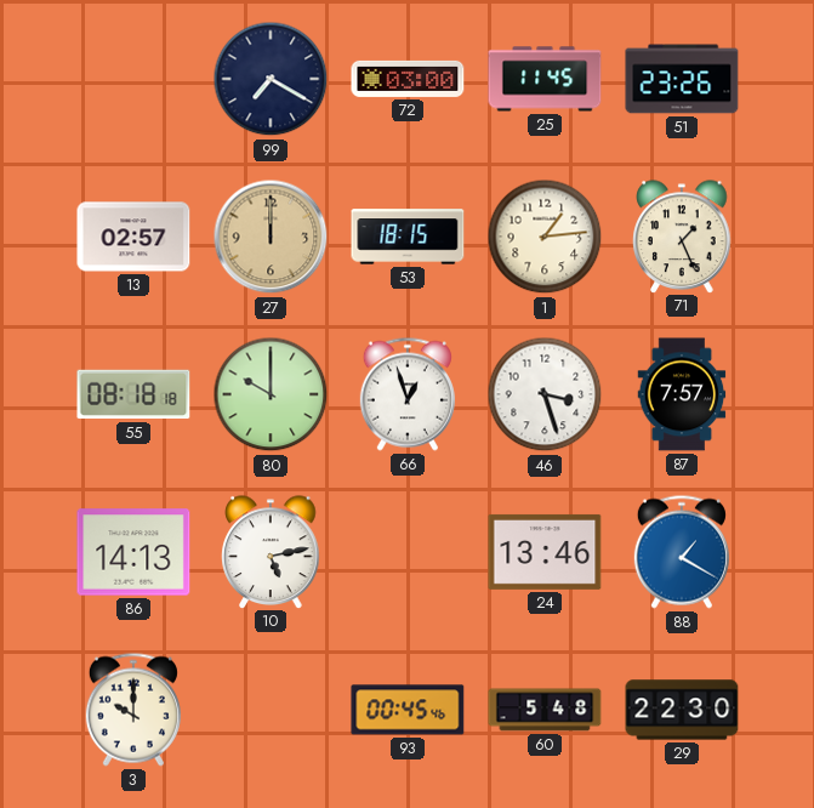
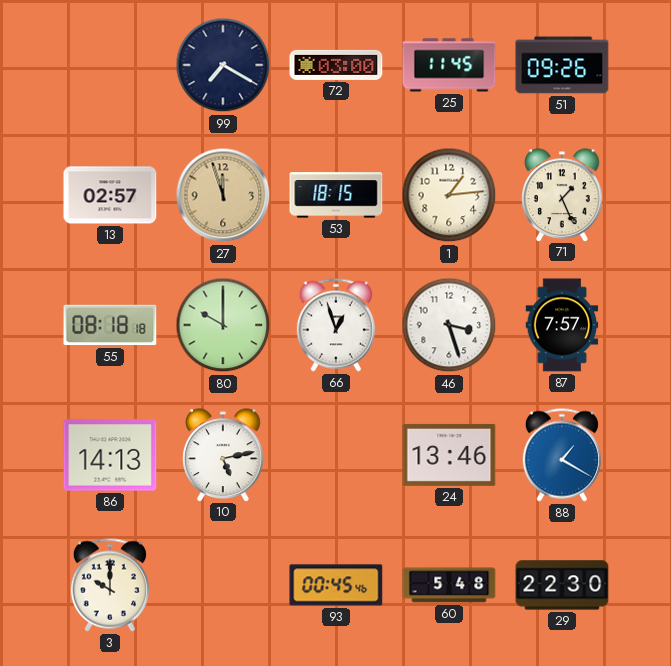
51: 23:26 -> 09:26
27: 12:00 -> 11:57
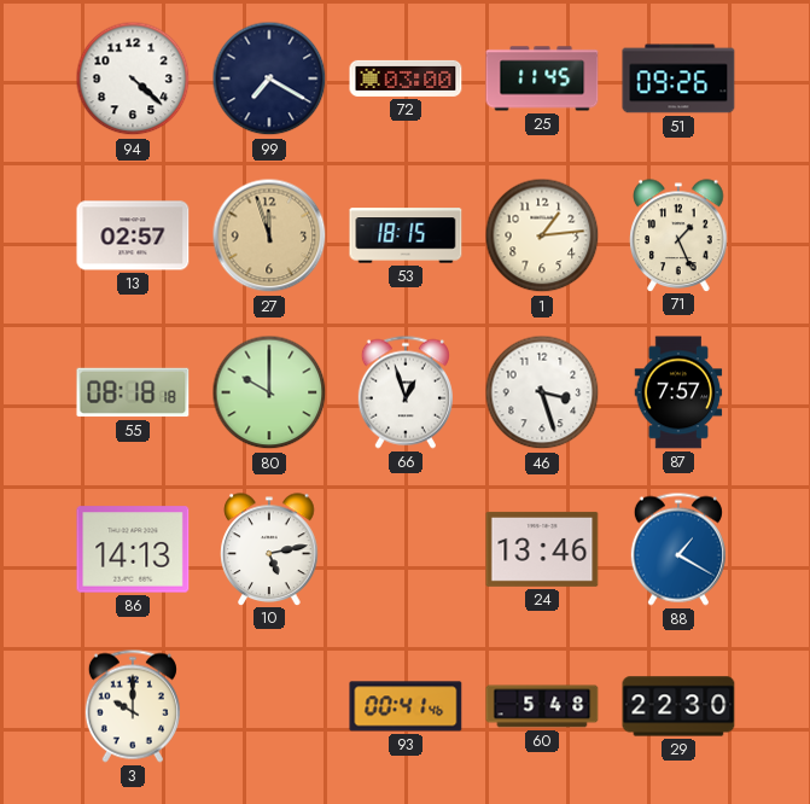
94: none -> 4:22
93: 00:45 -> 00:41
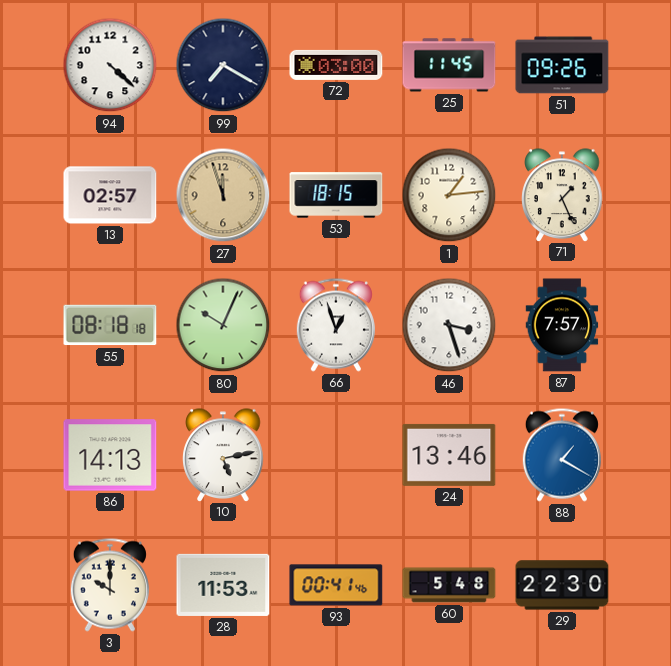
80: 10:00 -> 10:04
28: none -> 11:53
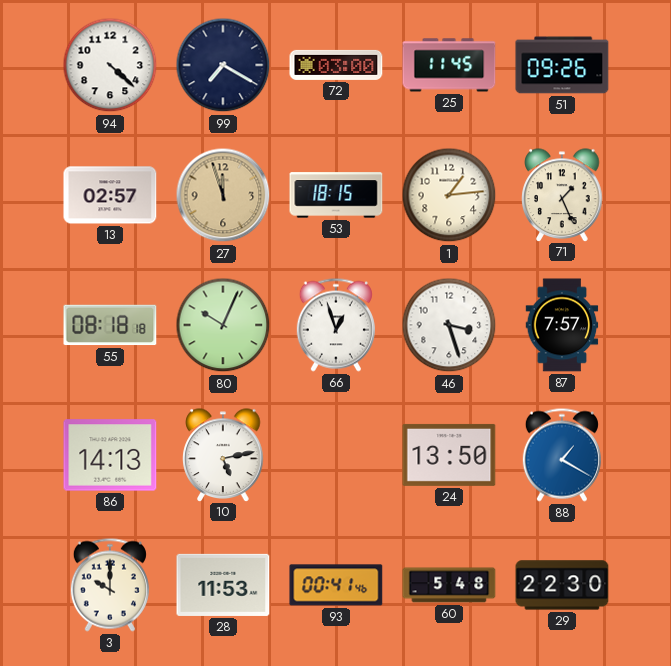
24: 13:46 -> 13:50
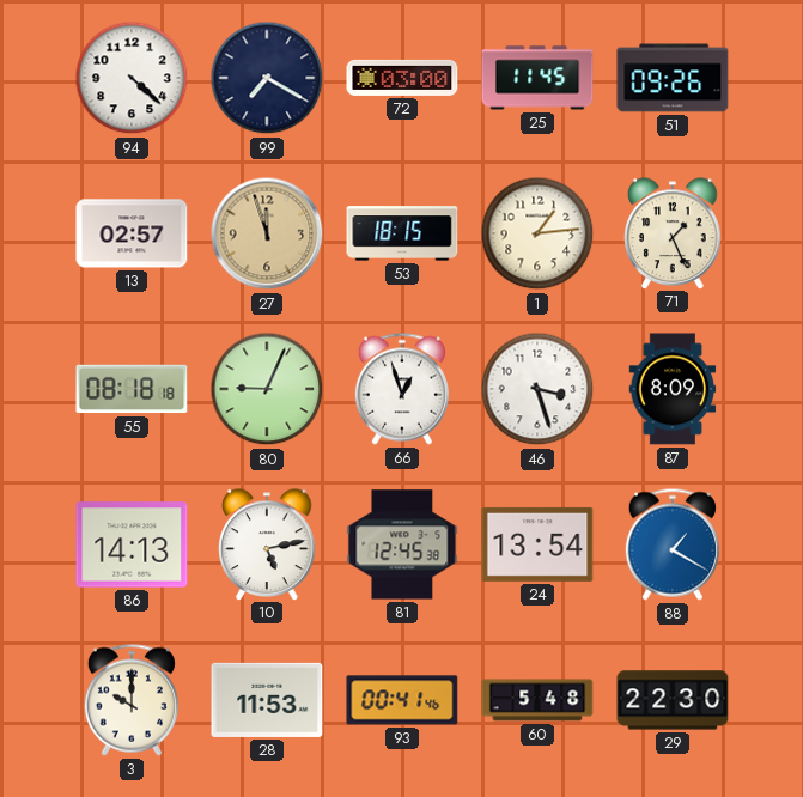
80: 10:04 -> 9:04
87: 7:57 -> 8:09
81: none -> 12:45
24: 13:50 -> 13:54
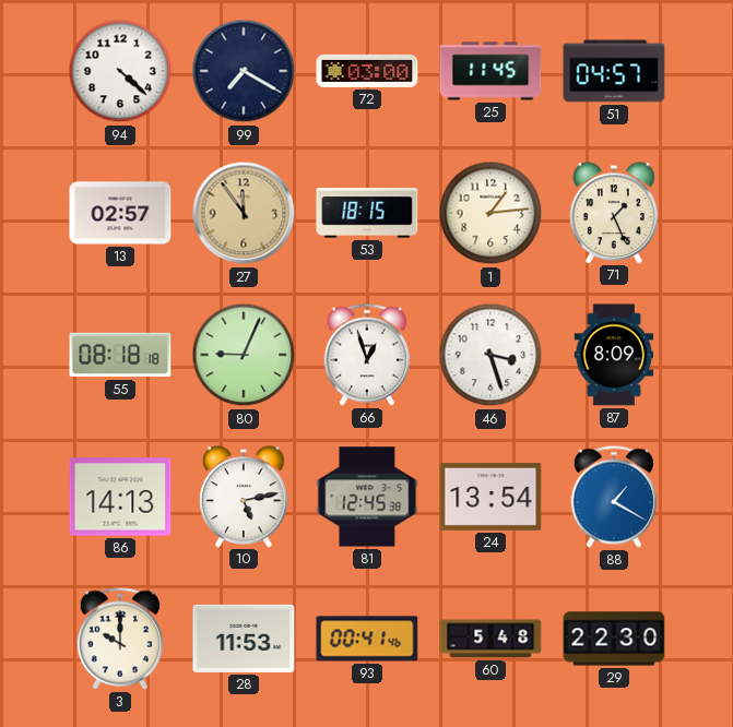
51: 09:26 -> 04:57
27: 11:57 -> 11:54
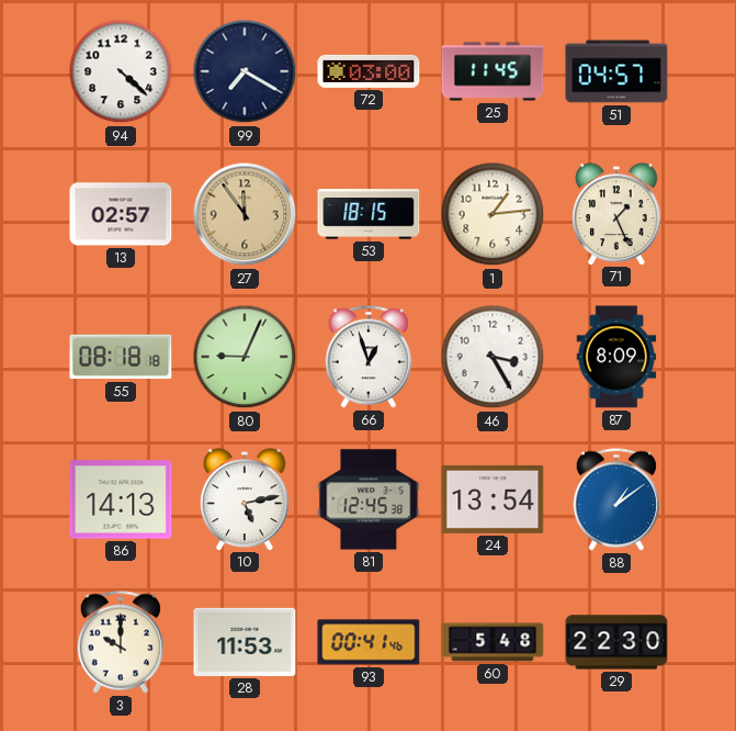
46: 3:27 -> 3:25
88: 1:20 -> 1:09
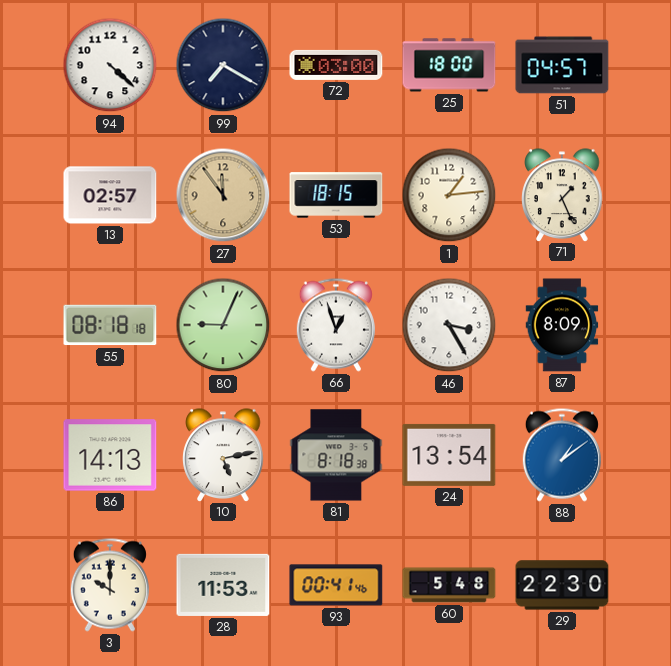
25: 11:45 -> 18:00
81: 12:45 -> 8:18
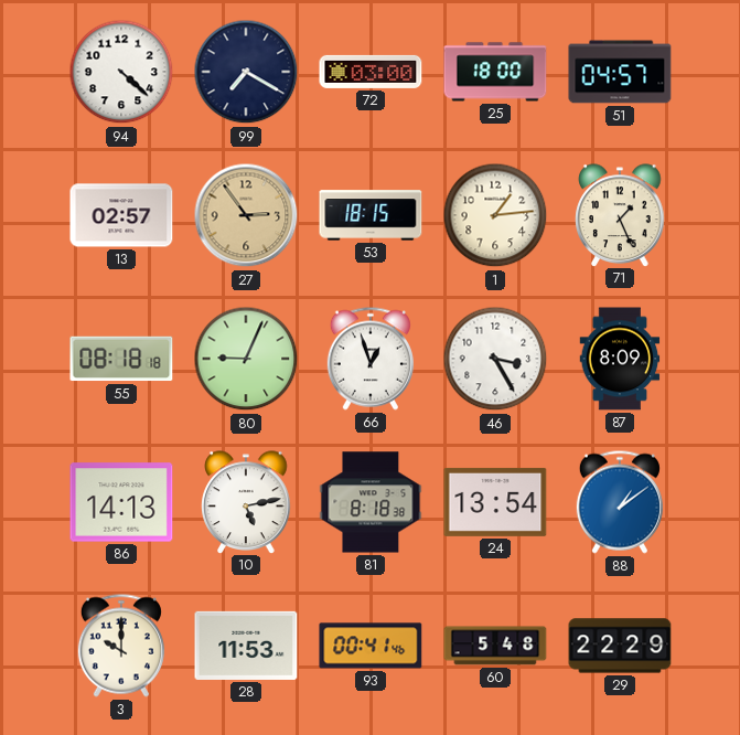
27: 11:54 -> 2:54
29: 22:30 -> 22:29
